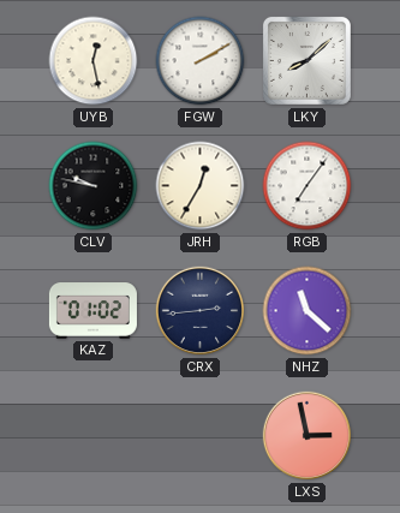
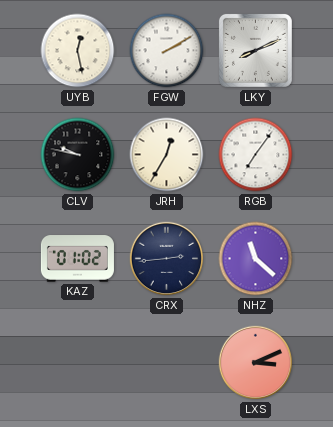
LKY: 8:08 -> 8:11
LXS: 2:58 -> 3:11
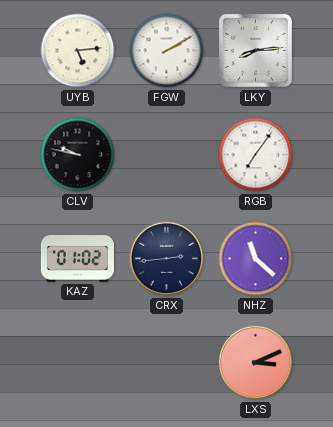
UYB: 12:28 -> 5:14
LKY: 8:11 -> 8:14
JRH: 12:35 -> none
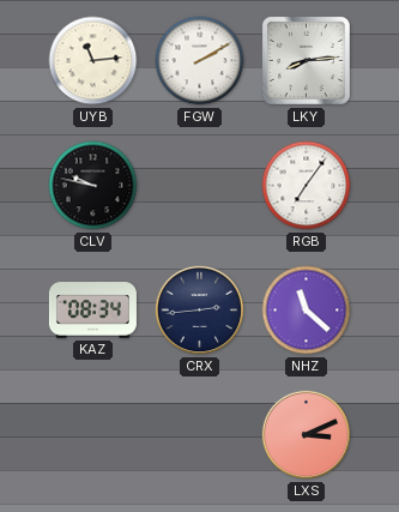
UYB: 5:14 -> 11:14
KAZ: 01:02 -> 08:34
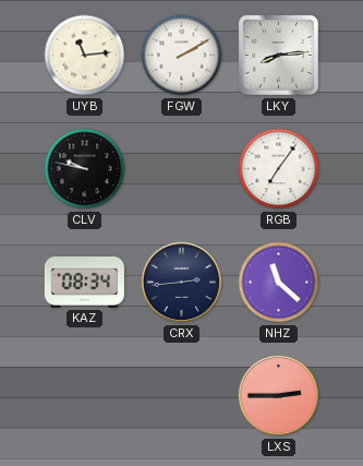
LXS: 3:11 -> 2:45
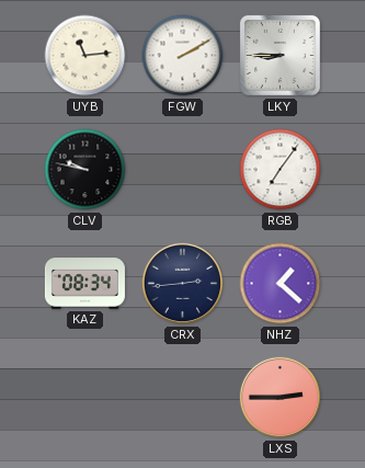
LKY: 8:14 -> 8:45
NHZ: 11:22 -> 1:22
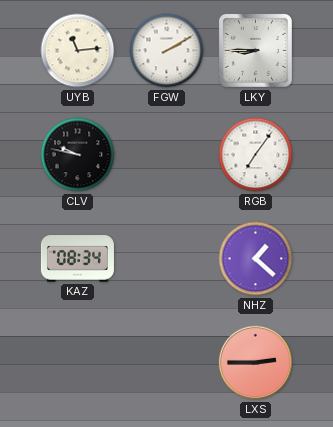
CRX: 2:44 -> none
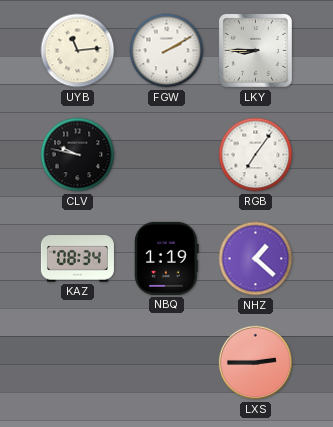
NBQ: none -> 1:19
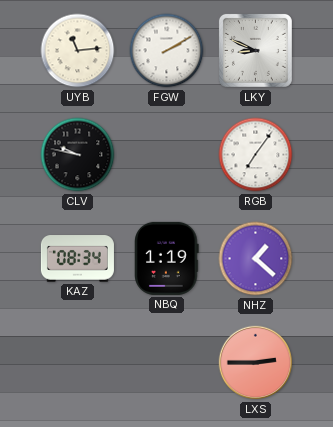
LKY: 8:45 -> 8:49
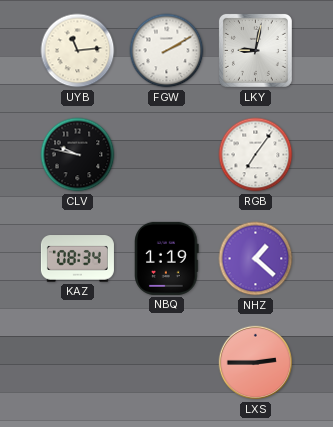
LKY: 8:49 -> 9:02
